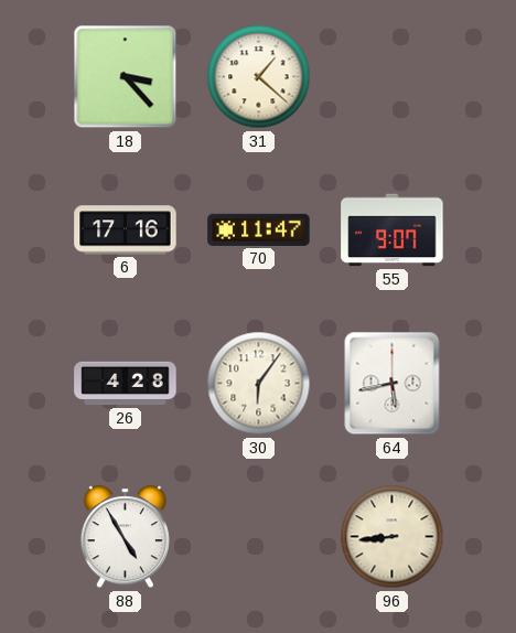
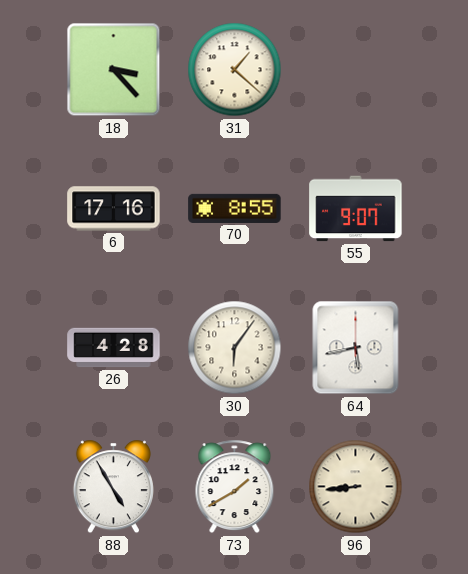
70: 11:47 -> 8:55
73: none -> 1:40
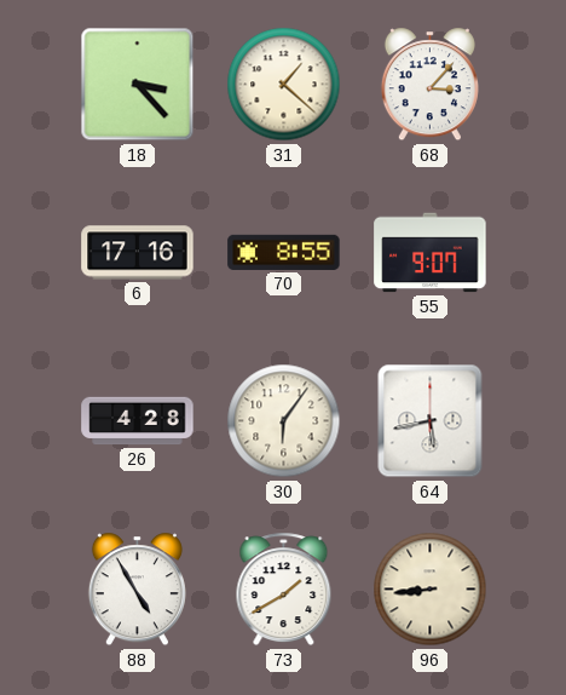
68: none -> 3:07
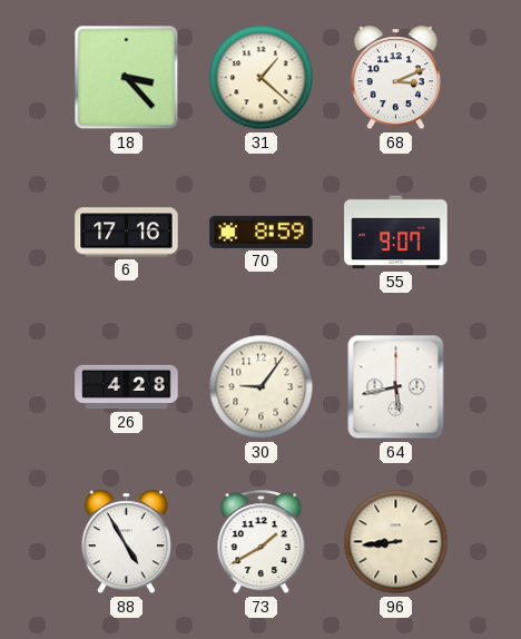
68: 3:07 -> 3:11
70: 8:55 -> 8:59
30: 6:06 -> 9:06
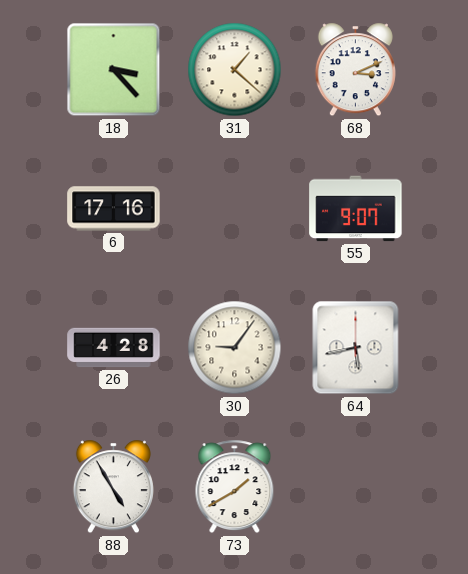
70: 8:59 -> none
96: 8:44 -> none
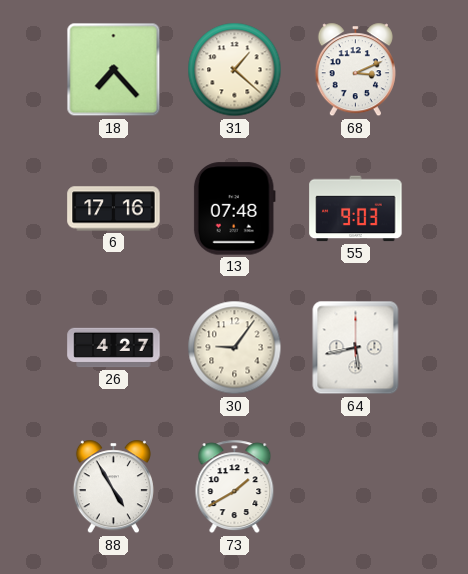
18: 3:23 -> 7:23
13: none -> 07:48
55: 9:07 -> 9:03
26: 4:28 -> 4:27
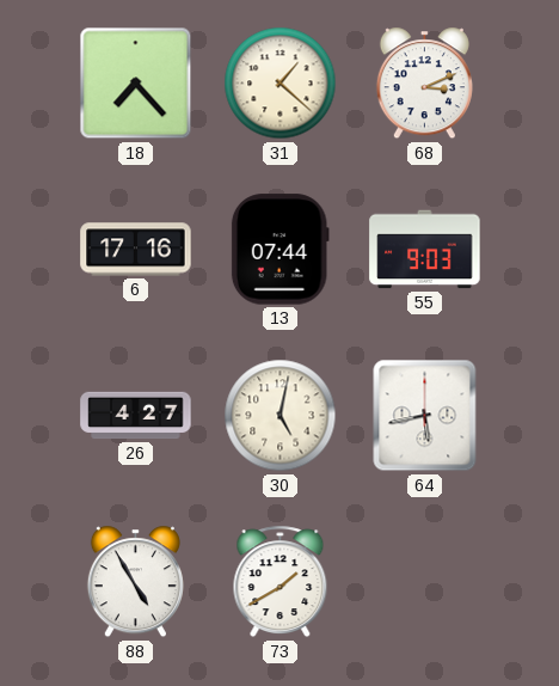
13: 07:48 -> 07:44
30: 9:06 -> 5:02
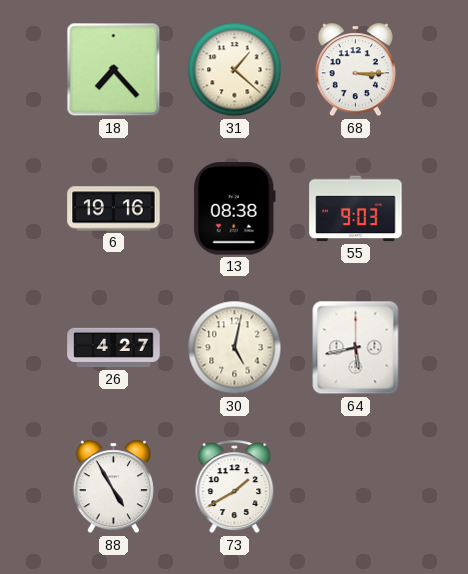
68: 3:11 -> 3:15
6: 17:16 -> 19:16
13: 07:44 -> 08:38
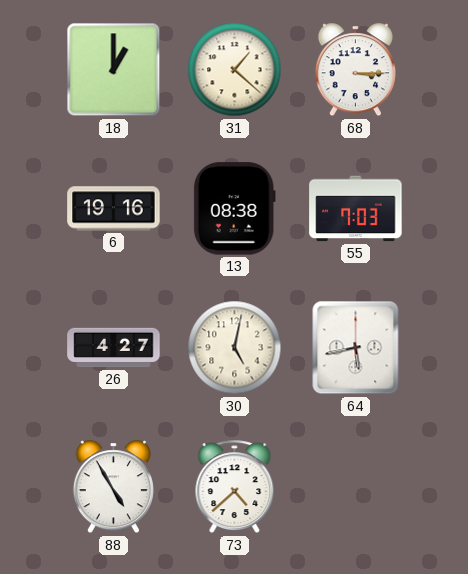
18: 7:23 -> 1:00
55: 9:03 -> 7:03
73: 1:40 -> 4:38
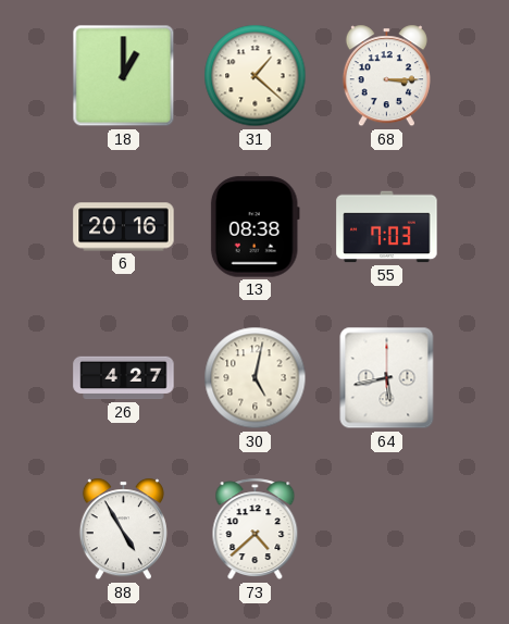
6: 19:16 -> 20:16
